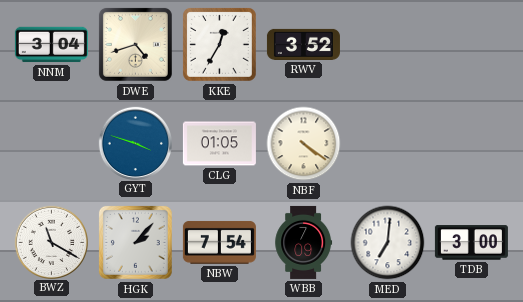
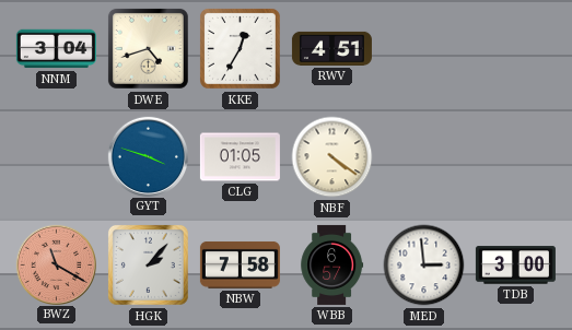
RWV: 3:52 -> 4:51
BWZ dial: white -> salmon
NBW: 7:54 -> 7:58
WBB: 7:09 -> 6:57
MED: 7:01 -> 2:59
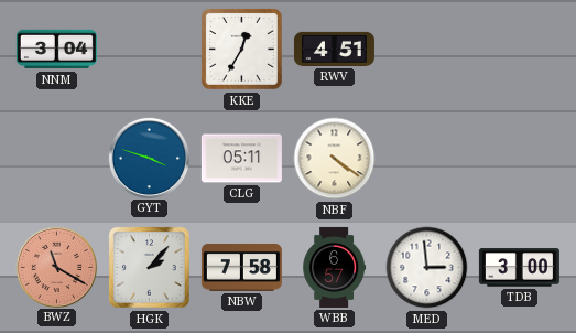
DWE: 4:42 -> none
CLG: 01:05 -> 05:11
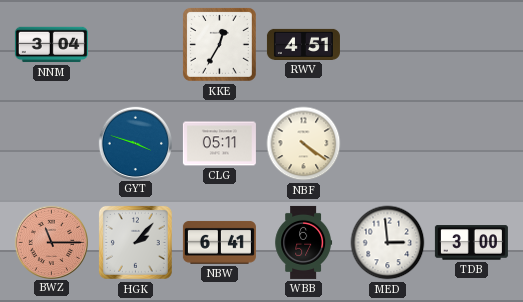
BWZ: 11:20 -> 11:15
NBW: 7:58 -> 6:41
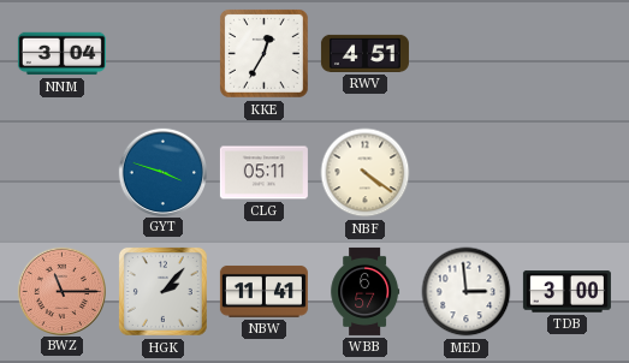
NBW: 6:41 -> 11:41
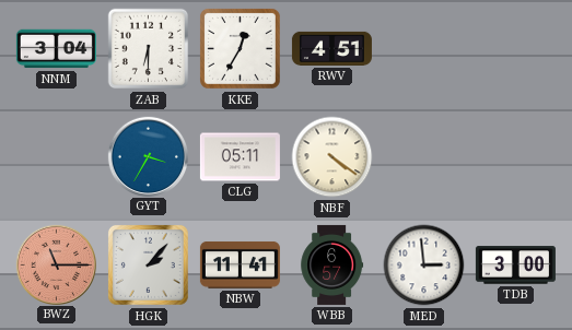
ZAB: none -> 6:30
GYT: 3:48 -> 3:35
